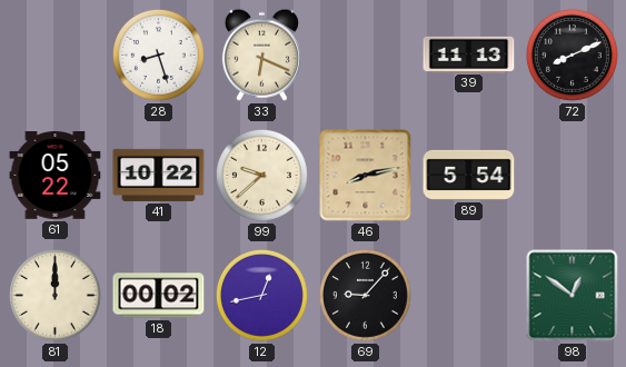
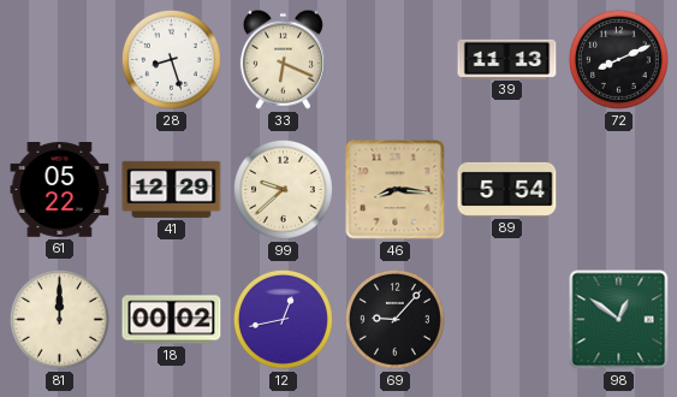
41: 10:22 -> 12:29
46: 8:13 -> 8:16
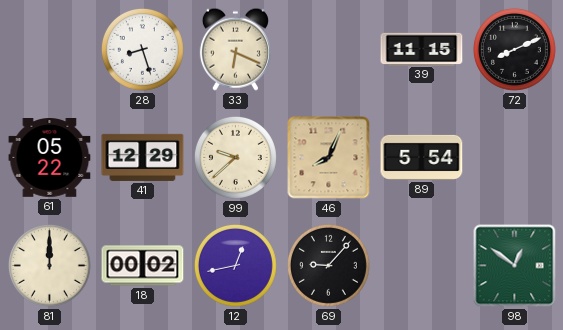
39: 11:13 -> 11:15
46: 8:16 -> 8:04
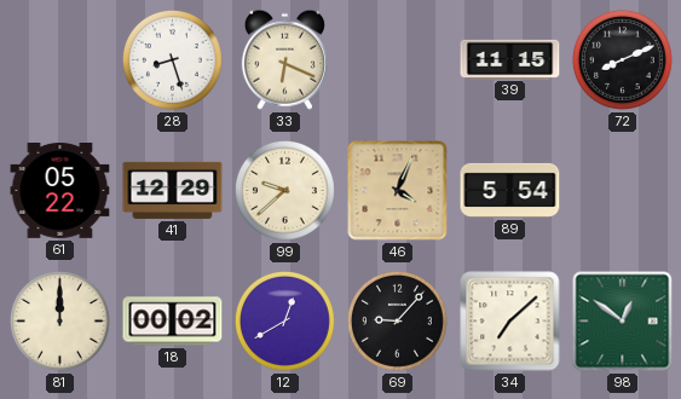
46: 8:04 -> 4:04
12: 12:43 -> 12:40
34: none -> 7:08
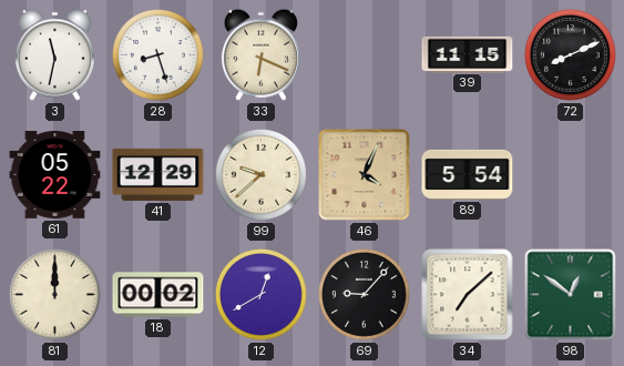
3: none -> 11:32
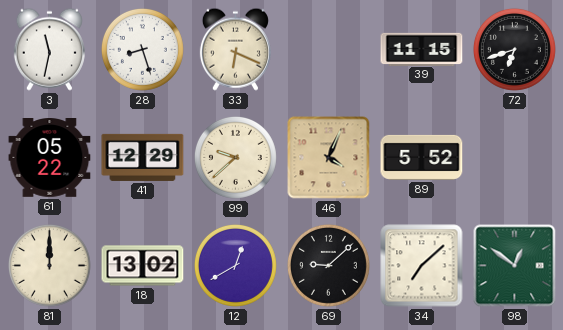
72: 8:11 -> 6:42
89: 5:54 -> 5:52
18: 00:02 -> 13:02
69: 9:07 -> 9:08
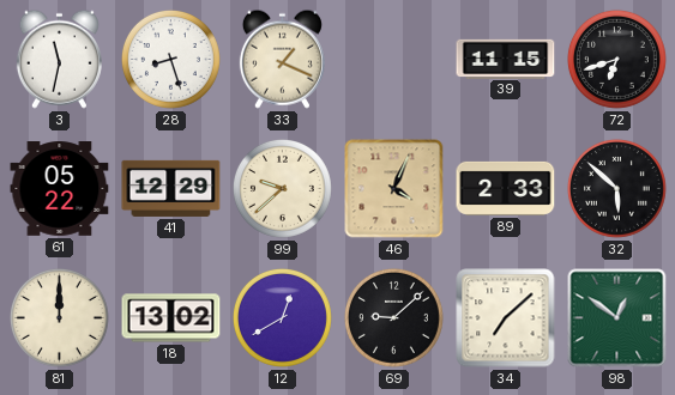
33: 6:19 -> 1:19
89: 5:52 -> 2:33
32: none -> 5:52
